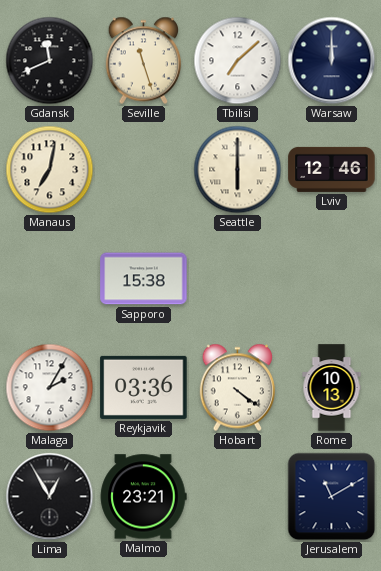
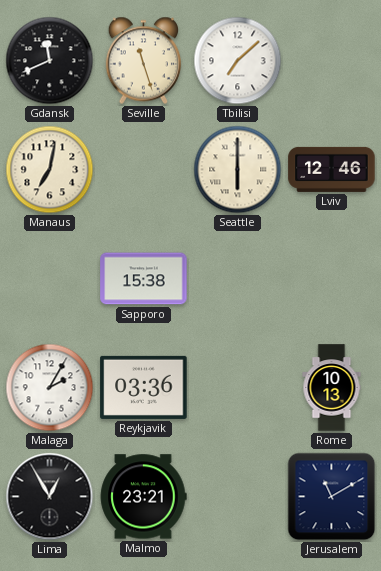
Warsaw: 12:00 -> none
Hobart: 4:21 -> none
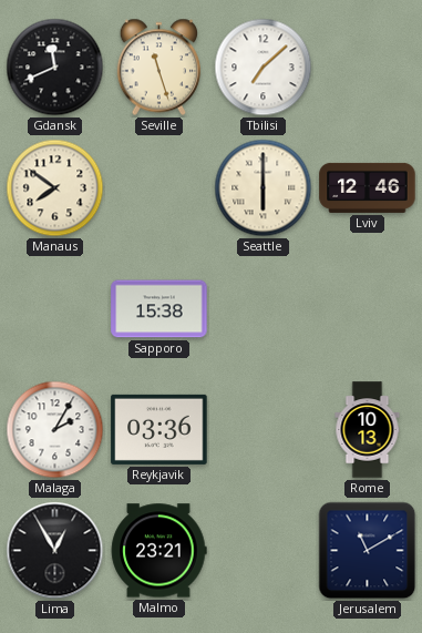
Manaus: 7:02 -> 7:51
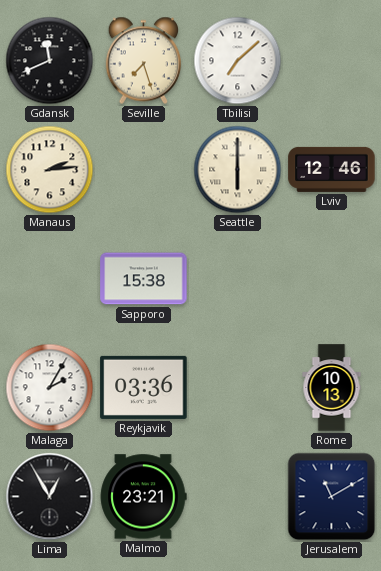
Seville: 11:27 -> 7:27
Manaus: 7:51 -> 2:14
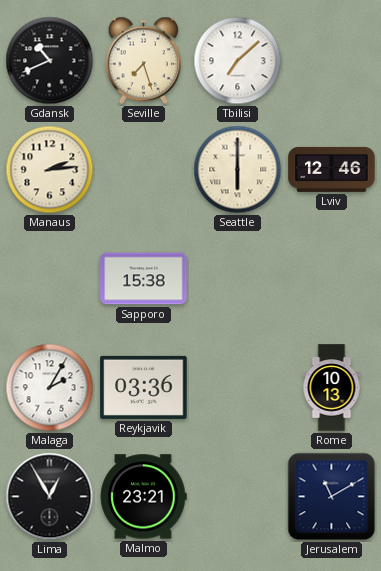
Gdansk: 11:41 -> 10:41
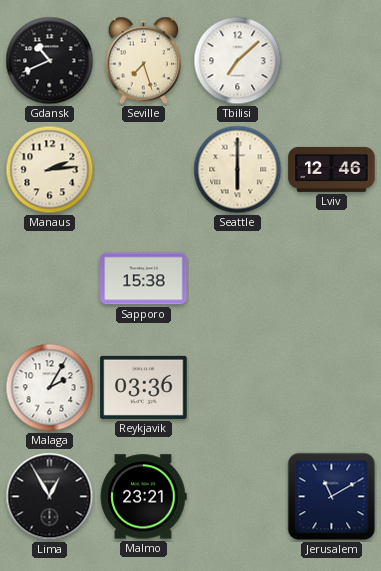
Rome: 10:13 -> none
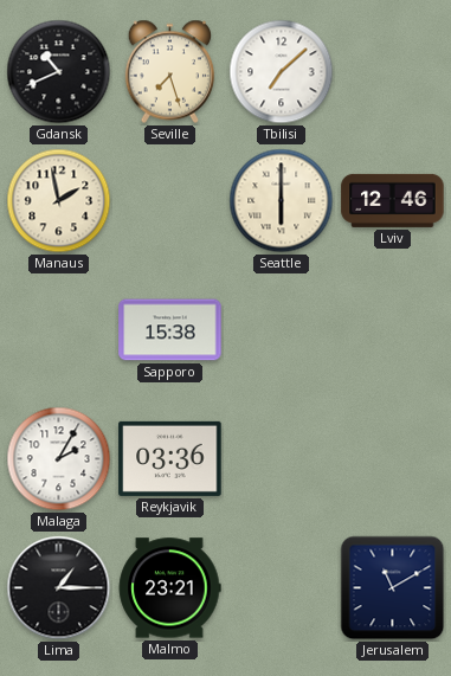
Manaus: 2:14 -> 1:58
Lima: 12:55 -> 1:15
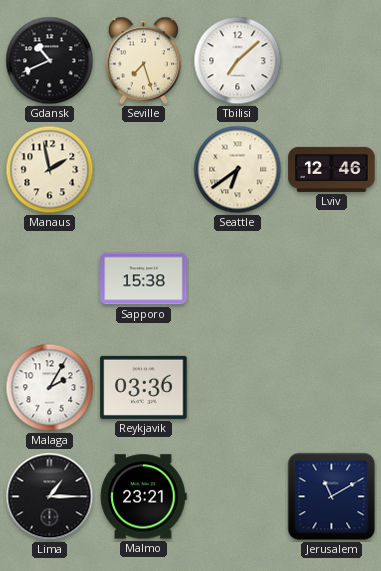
Seattle: 6:00 -> 6:39
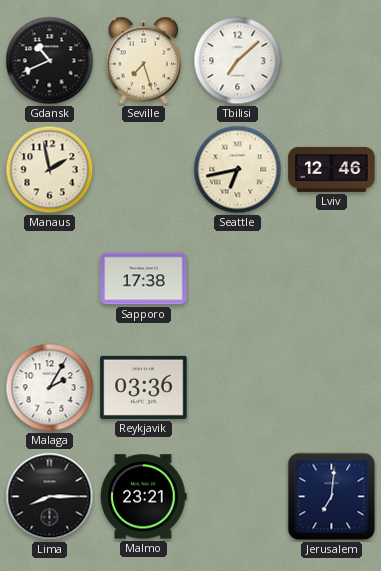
Seattle: 6:39 -> 6:43
Sapporo: 15:38 -> 17:38
Lima: 1:15 -> 8:15
Jerusalem: 11:10 -> 7:01
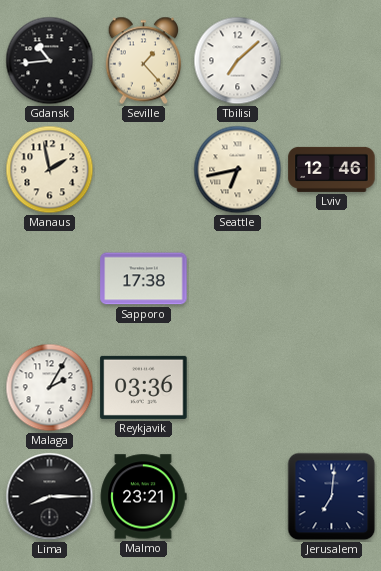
Gdansk: 10:41 -> 10:44
Seville: 7:27 -> 1:23
